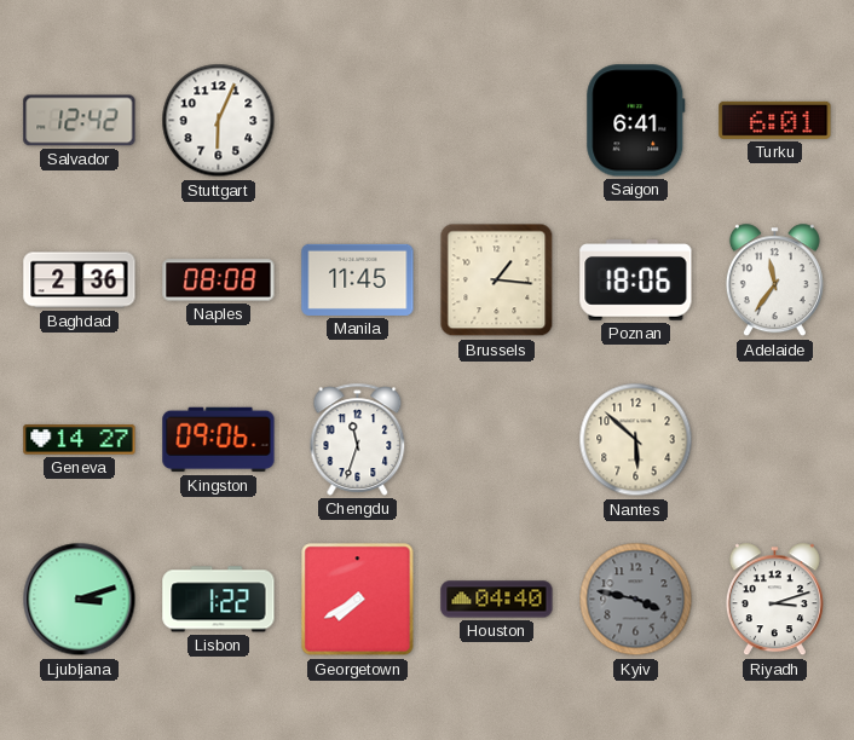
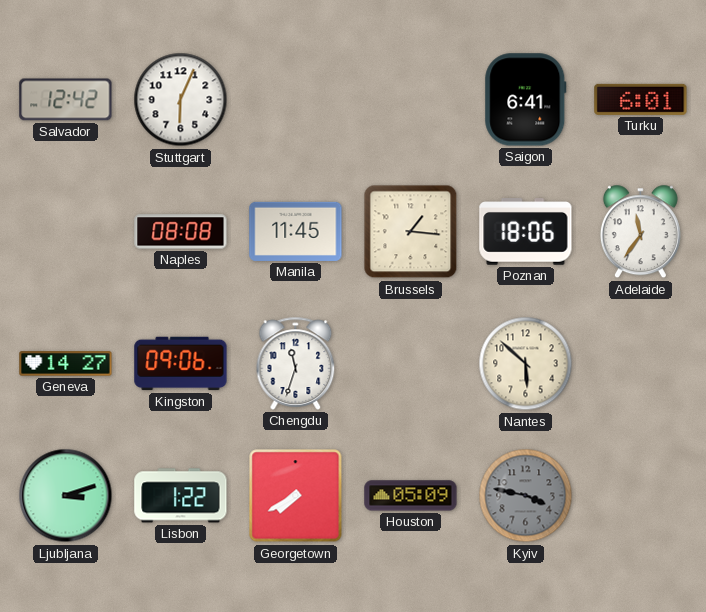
Baghdad: 2:36 -> none
Houston: 04:40 -> 05:09
Riyadh: 3:12 -> none
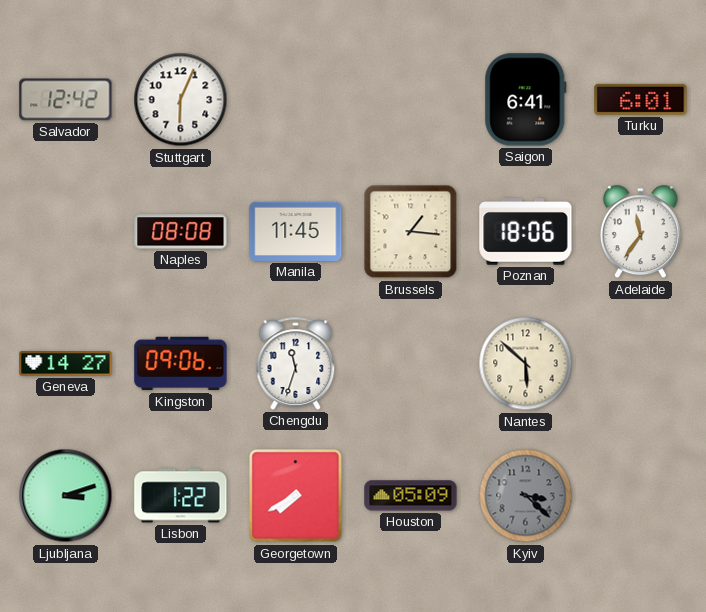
Kyiv: 3:47 -> 3:22
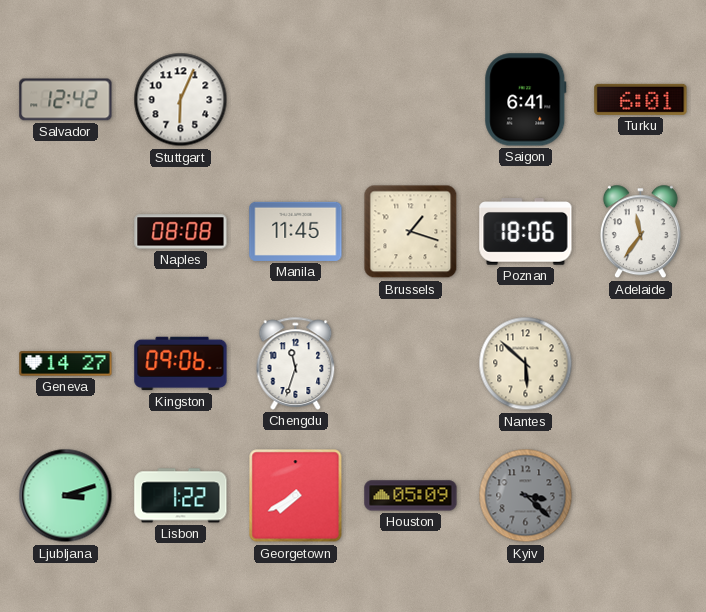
Brussels: 1:16 -> 1:18
